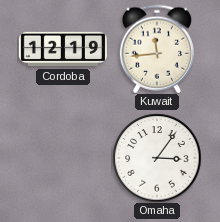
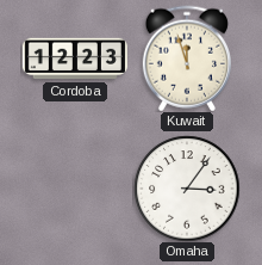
Cordoba: 12:19 -> 12:23
Kuwait: 11:44 -> 11:57
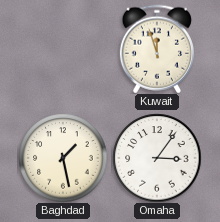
Cordoba: 12:23 -> none
Baghdad: none -> 1:28
